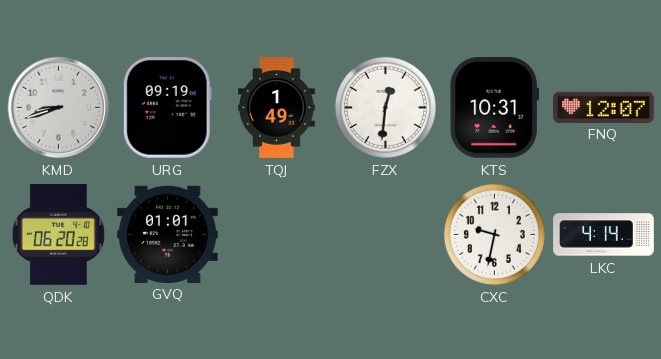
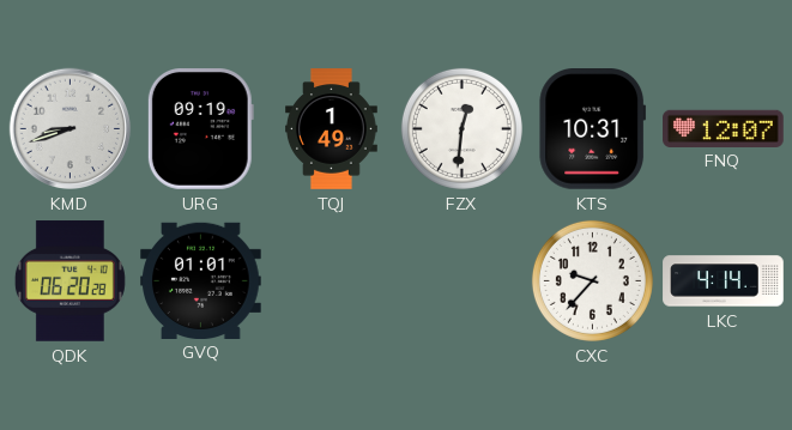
CXC: 9:32 -> 9:37
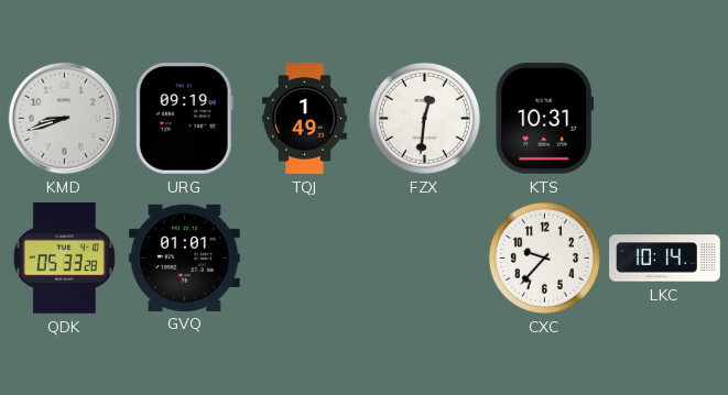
FNQ: 12:07 -> none
QDK: 06:20 -> 05:33
LKC: 4:14 -> 10:14
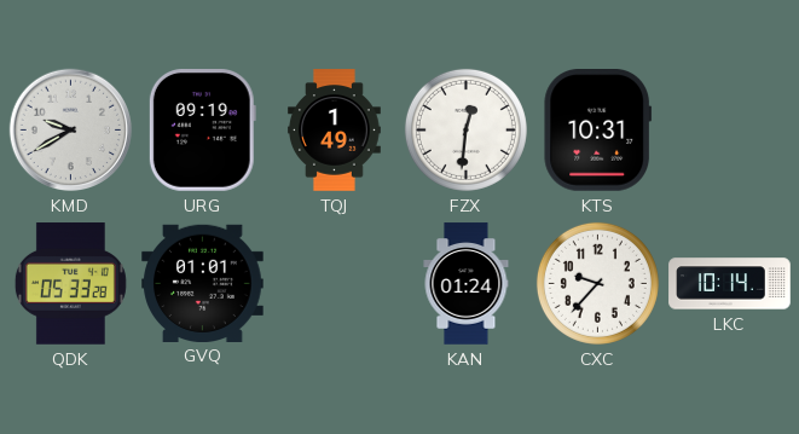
KMD: 8:42 -> 9:40
KAN: none -> 01:24
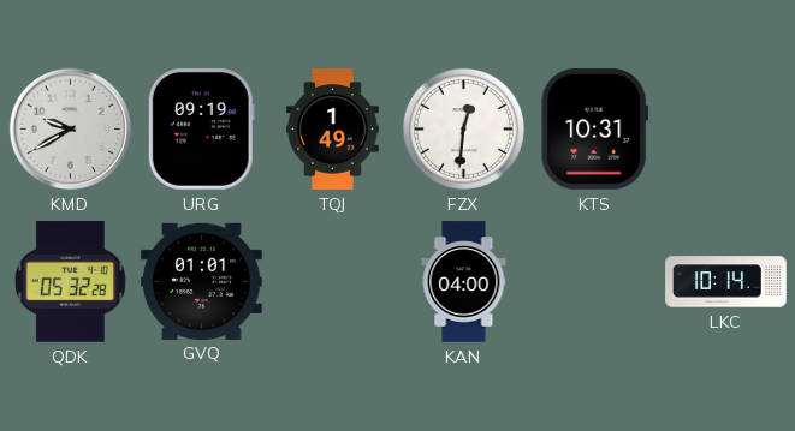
QDK: 05:33 -> 05:32
KAN: 01:24 -> 04:00
CXC: 9:37 -> none
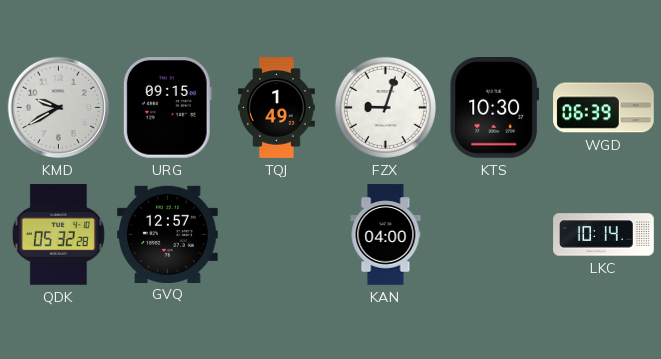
URG: 09:19 -> 09:15
FZX: 12:31 -> 9:03
KTS: 10:31 -> 10:30
WGD: none -> 06:39
GVQ: 01:01 -> 12:57
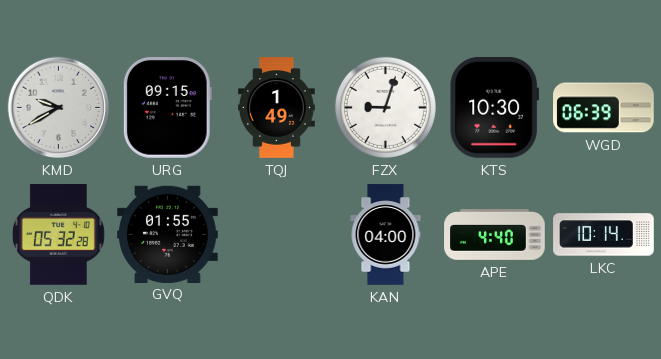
GVQ: 12:57 -> 01:55
APE: none -> 4:40
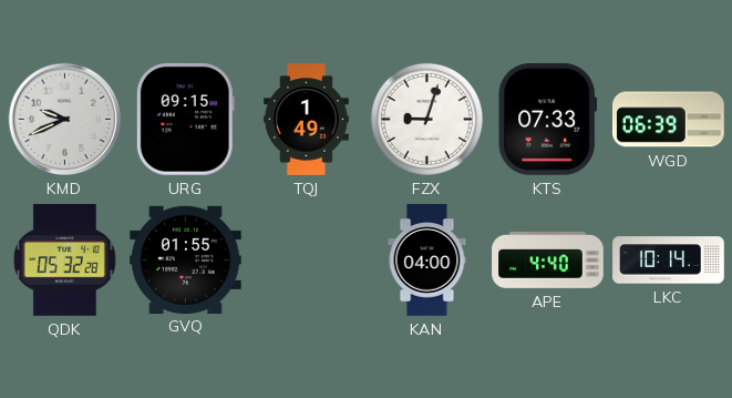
KMD: 9:40 -> 9:41
KTS: 10:30 -> 07:33
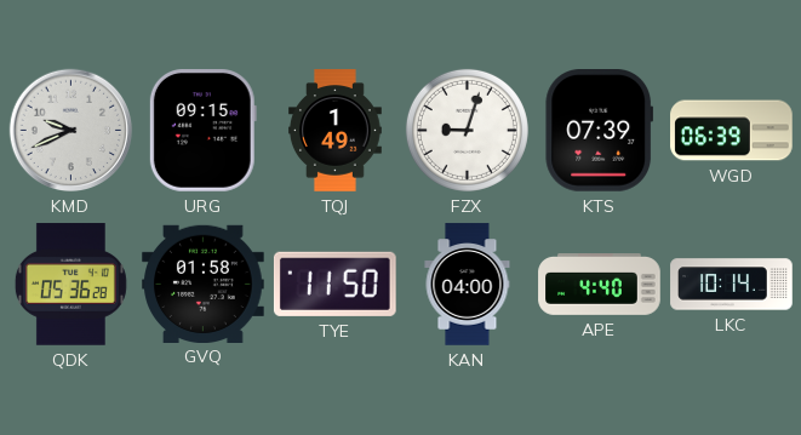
KTS: 07:33 -> 07:39
QDK: 05:32 -> 05:36
GVQ: 01:55 -> 01:58
TYE: none -> 11:50
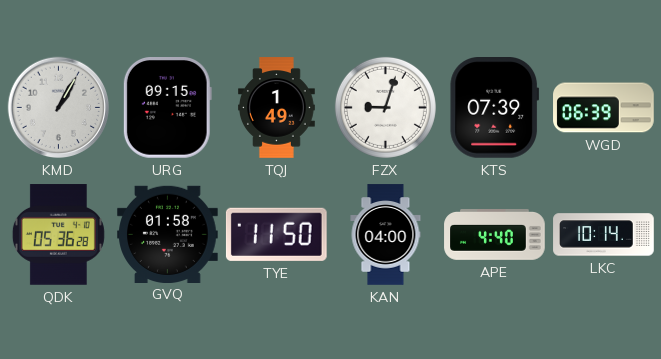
KMD: 9:41 -> 1:05
